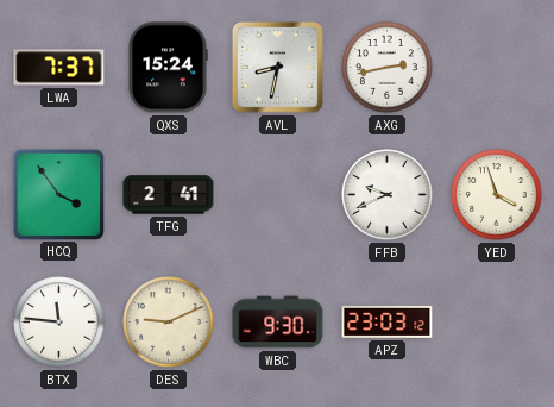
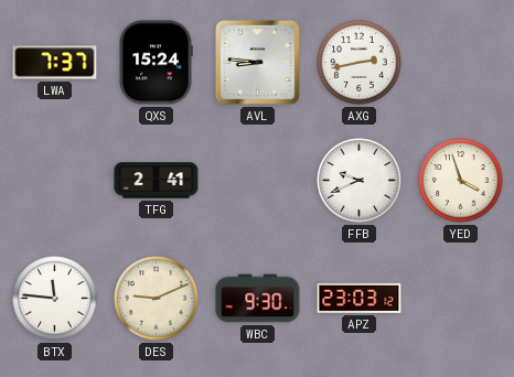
AVL: 8:32 -> 8:46
HCQ: 3:54 -> none
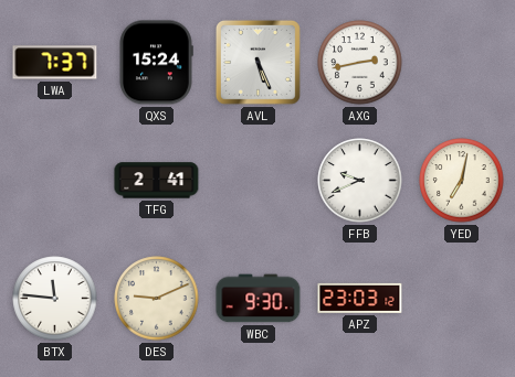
AVL: 8:46 -> 5:26
YED: 3:57 -> 7:02
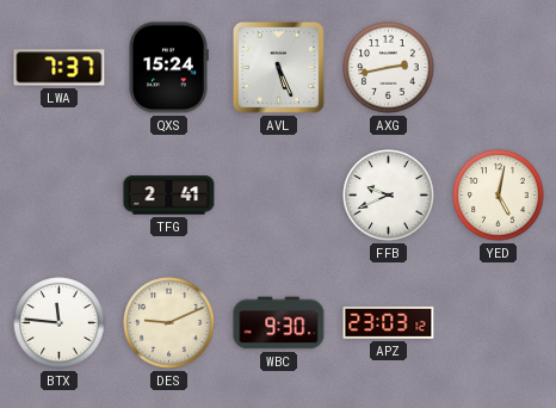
YED: 7:02 -> 5:02
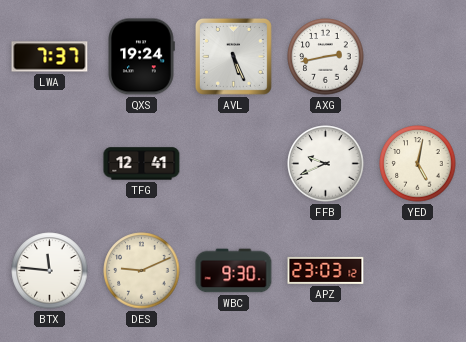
QXS: 15:24 -> 19:24
TFG: 2:41 -> 12:41
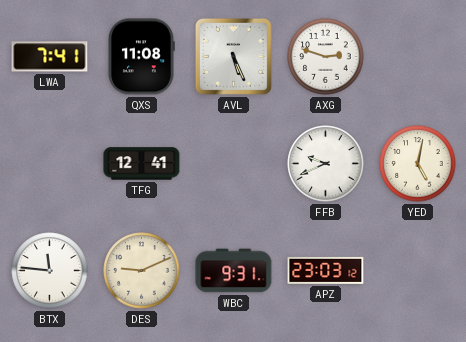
LWA: 7:37 -> 7:41
QXS: 19:24 -> 11:08
AXG: 2:43 -> 2:48
WBC: 9:30 -> 9:31
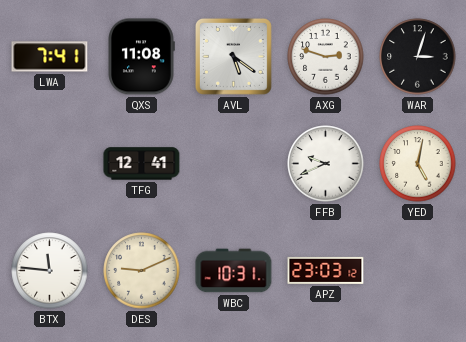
AVL: 5:26 -> 5:21
WAR: none -> 3:03
WBC: 9:31 -> 10:31
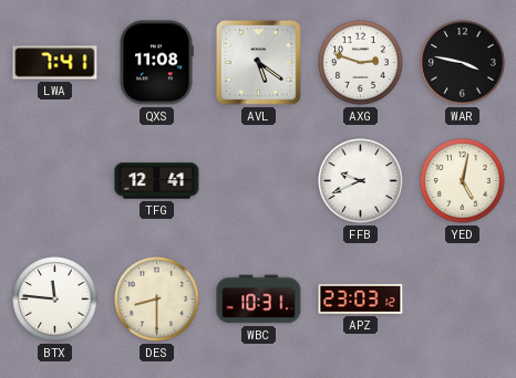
WAR: 3:03 -> 3:47
DES: 9:11 -> 8:30
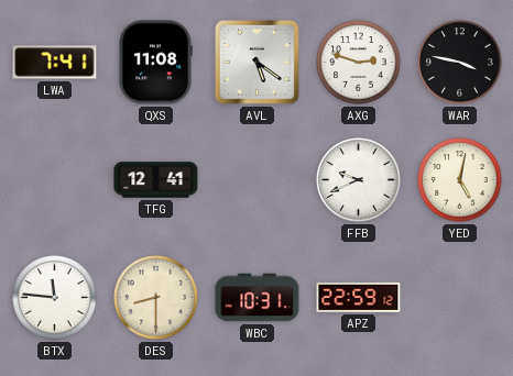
APZ: 23:03 -> 22:59
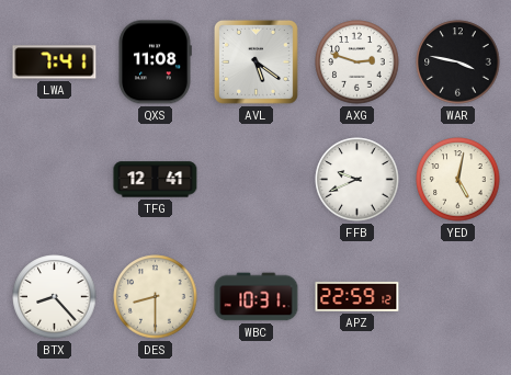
BTX: 11:46 -> 8:23
